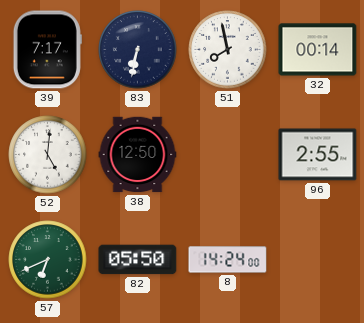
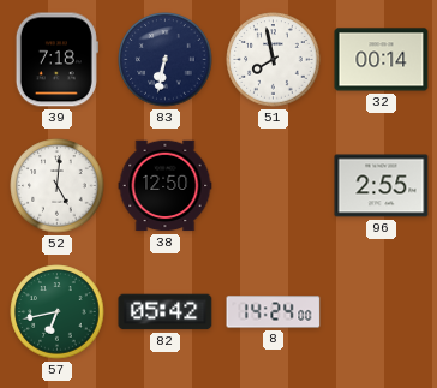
39: 7:17 -> 7:18
57: 6:41 -> 6:43
82: 05:50 -> 05:42
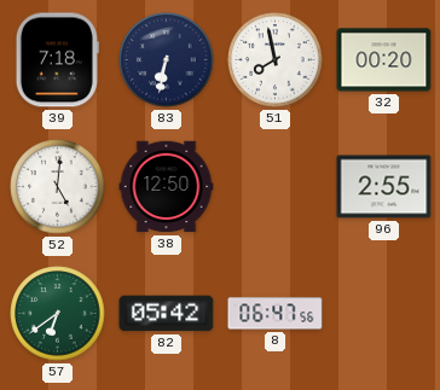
32: 00:14 -> 00:20
57: 6:43 -> 6:39
8: 14:24 -> 06:47
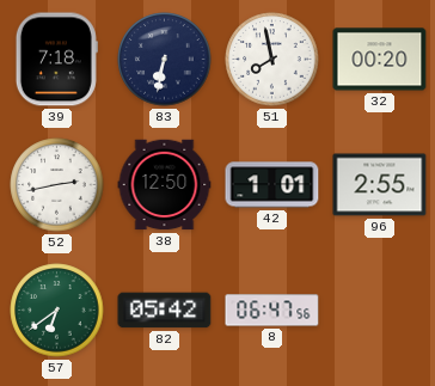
52: 5:01 -> 2:43
42: none -> 1:01
